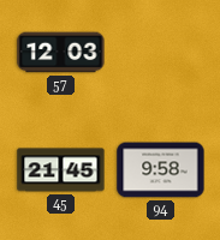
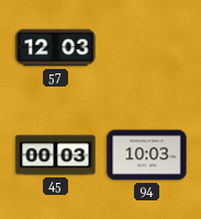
45: 21:45 -> 00:03
94: 9:58 -> 10:03
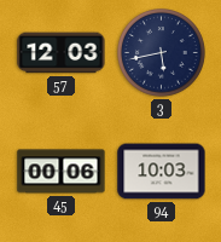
3: none -> 5:43
45: 00:03 -> 00:06
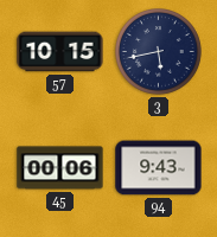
57: 12:03 -> 10:15
94: 10:03 -> 9:43
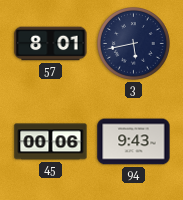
57: 10:15 -> 8:01
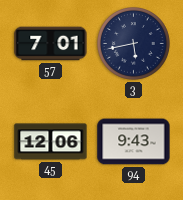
57: 8:01 -> 7:01
45: 00:06 -> 12:06
